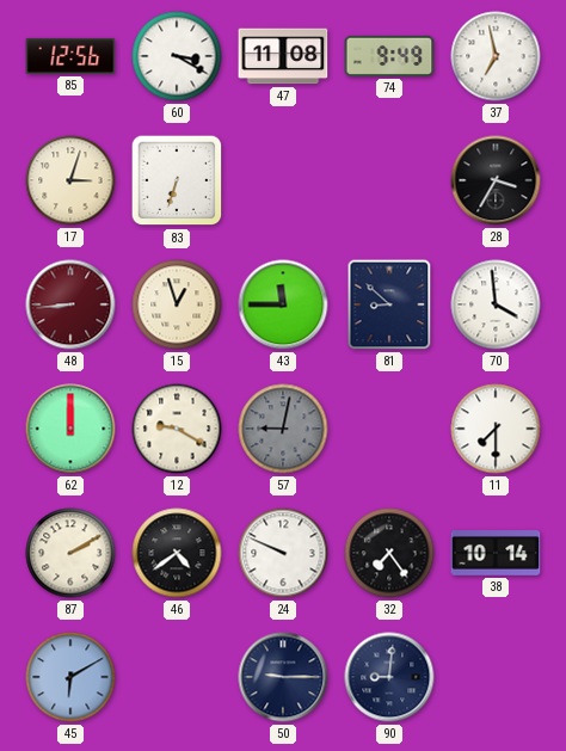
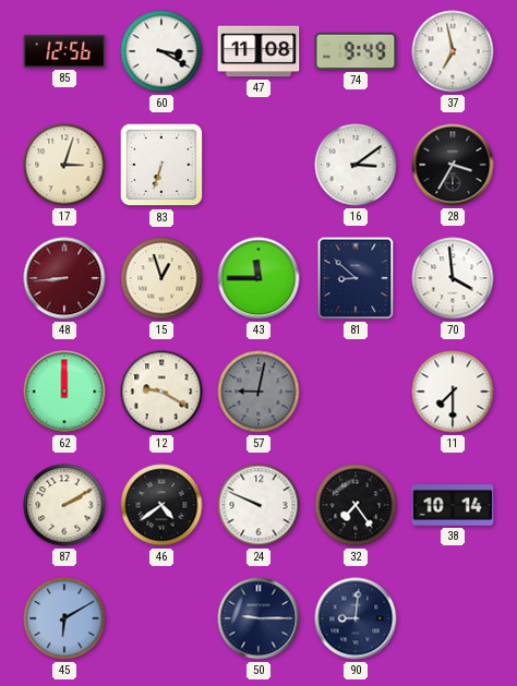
16: none -> 3:09
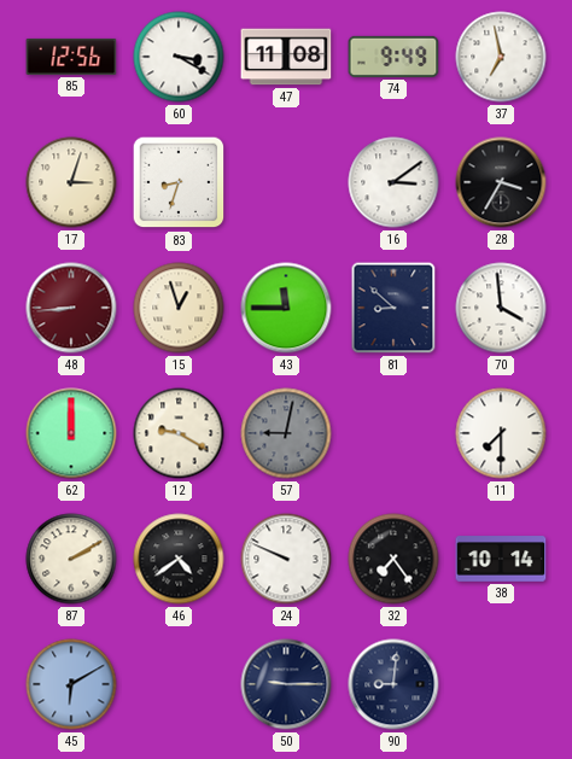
83: 6:33 -> 8:33
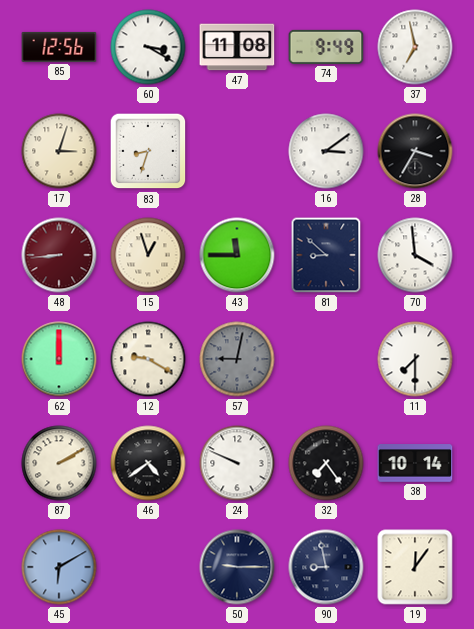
90: 9:01 -> 8:58
19: none -> 12:06
